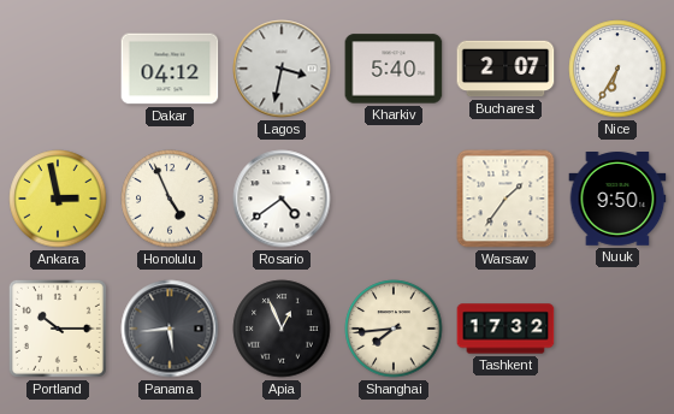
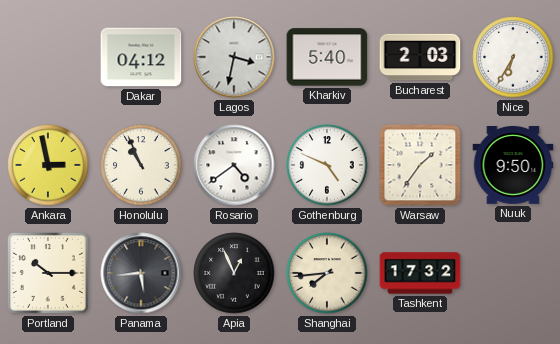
Bucharest: 2:07 -> 2:03
Honolulu: 4:56 -> 10:56
Gothenburg: none -> 4:49
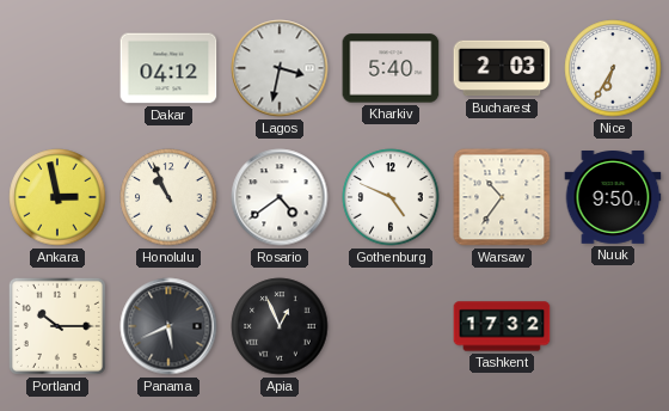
Warsaw: 1:36 -> 10:36
Panama: 5:44 -> 5:41
Shanghai: 7:44 -> none
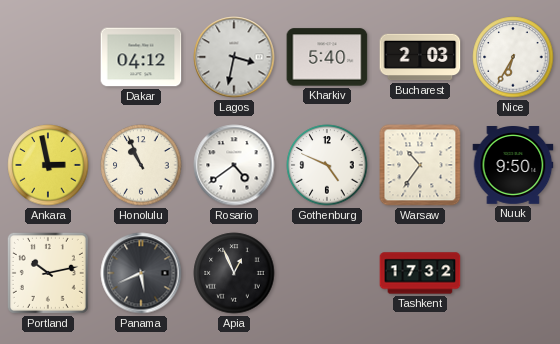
Portland: 10:15 -> 10:13
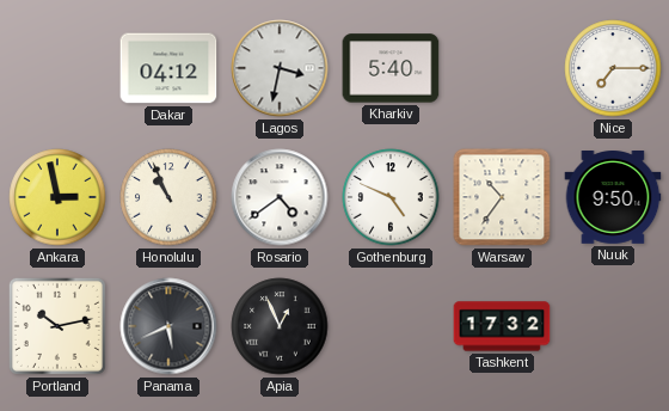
Bucharest: 2:03 -> none
Nice: 6:35 -> 7:15
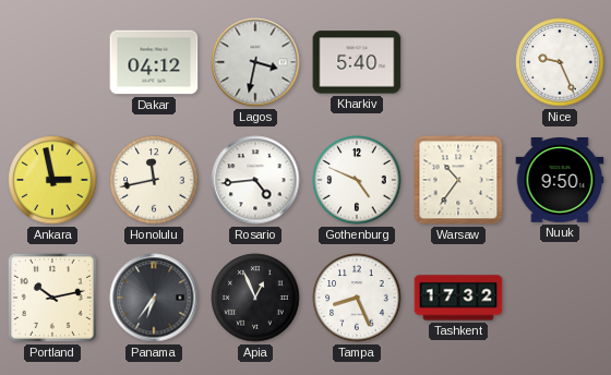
Nice: 7:15 -> 9:26
Honolulu: 10:56 -> 11:43
Rosario: 4:39 -> 4:44
Panama: 5:41 -> 6:36
Tampa: none -> 8:26
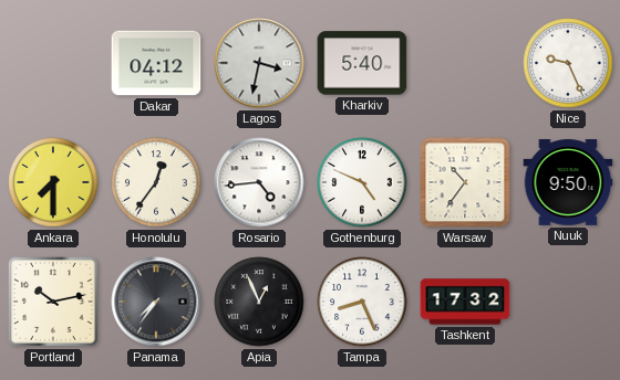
Ankara: 2:58 -> 7:30
Honolulu: 11:43 -> 12:36
Panama: 6:36 -> 7:36
